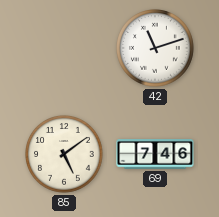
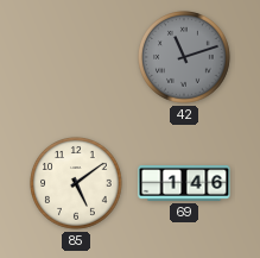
42 dial: white -> grey
69: 7:46 -> 1:46
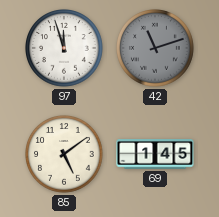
97: none -> 11:57
69: 1:46 -> 1:45
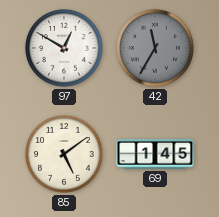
97: 11:57 -> 12:50
42: 11:12 -> 11:35
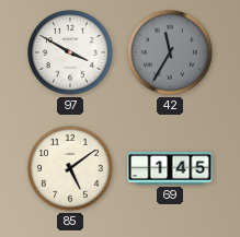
97: 12:50 -> 3:50
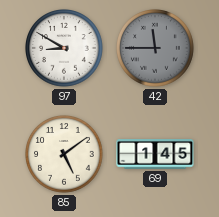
97: 3:50 -> 8:50
42: 11:35 -> 11:45
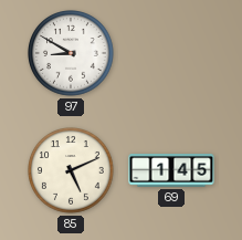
42: 11:45 -> none
85: 5:09 -> 5:11
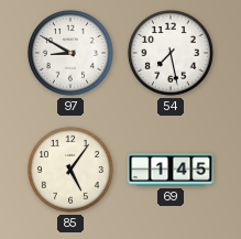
54: none -> 7:28
85: 5:11 -> 5:06
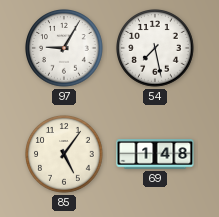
97: 8:50 -> 9:05
69: 1:45 -> 1:48
